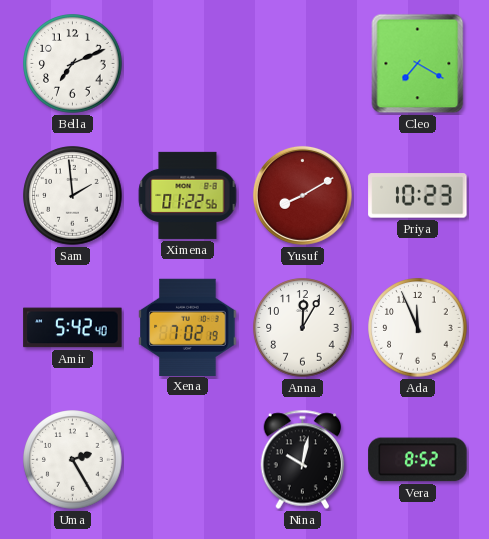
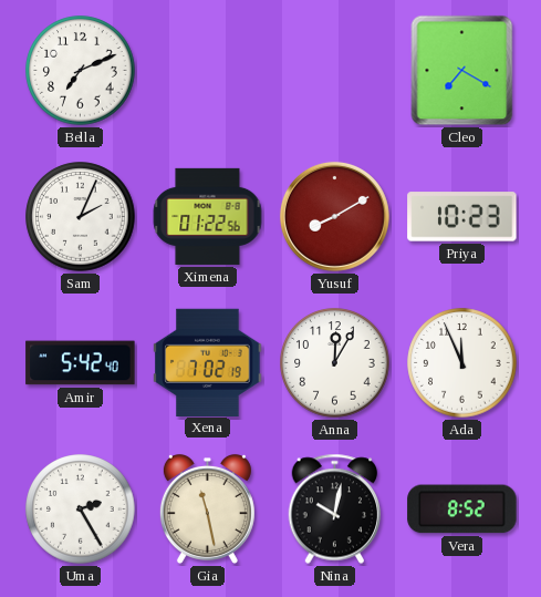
Sam: 1:59 -> 2:04
Gia: none -> 11:28
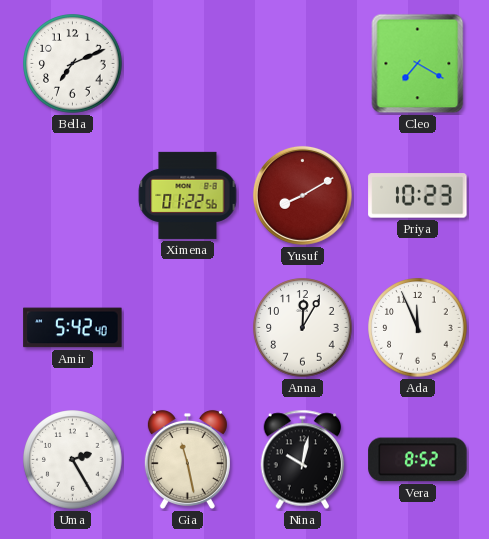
Sam: 2:04 -> none
Xena: 7:02 -> none
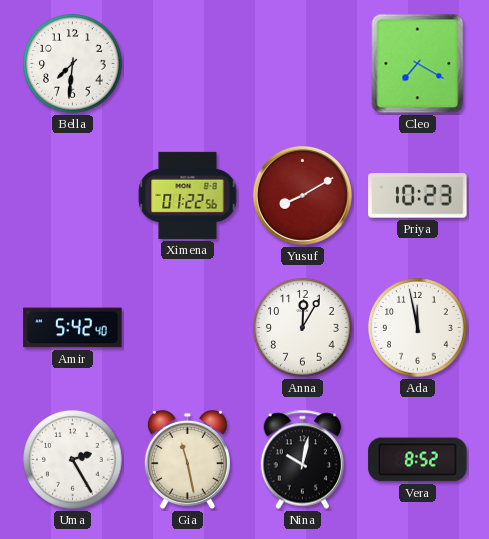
Bella: 7:11 -> 7:31
Ada: 11:56 -> 11:58
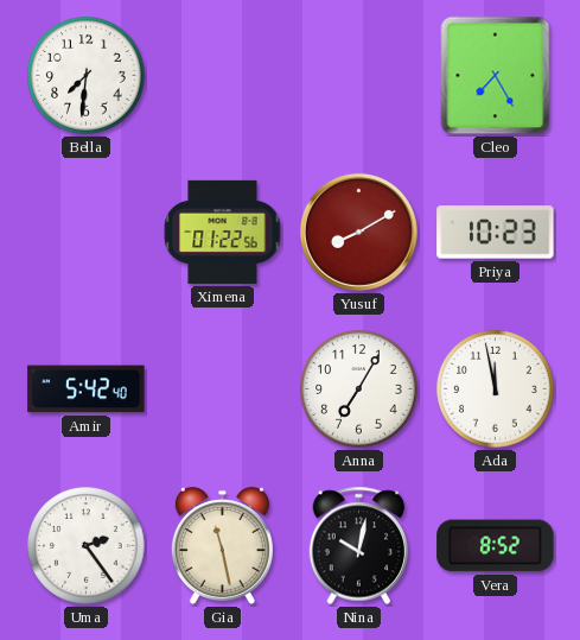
Cleo: 7:20 -> 7:25
Anna: 12:05 -> 7:05
Uma: 2:25 -> 2:24
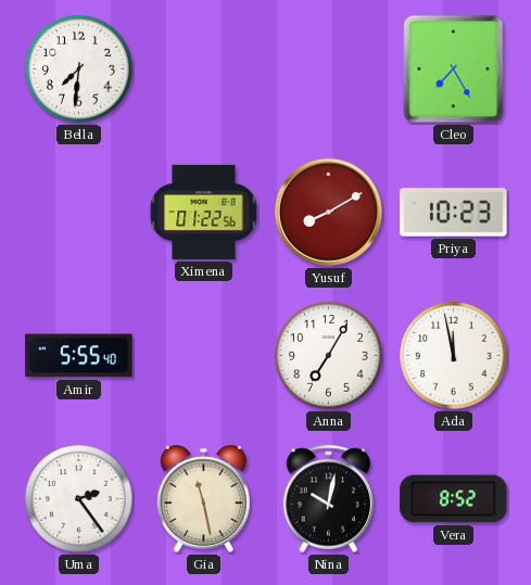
Amir: 5:42 -> 5:55
